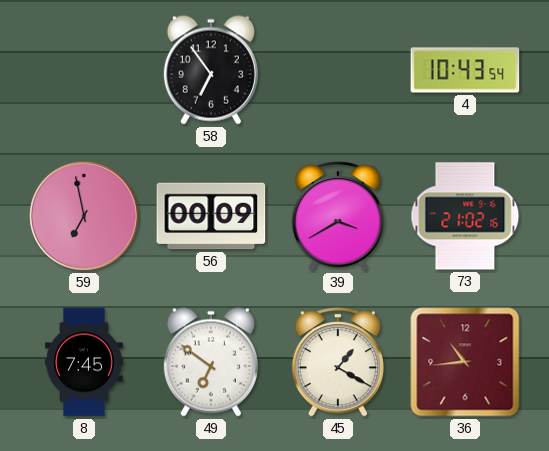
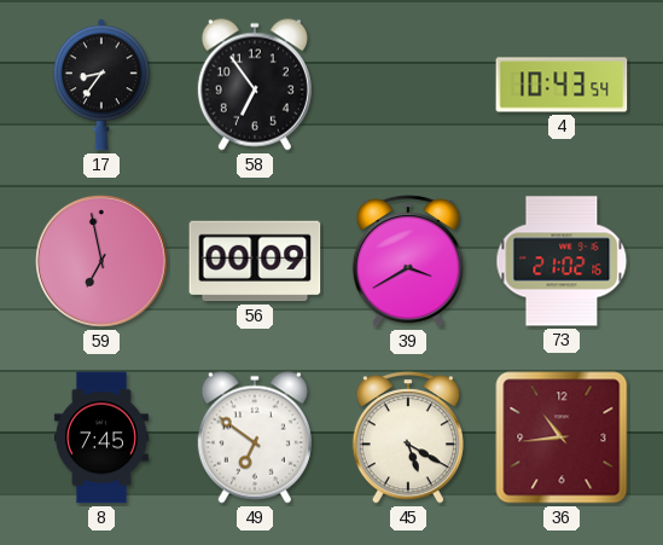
17: none -> 8:36
45: 1:20 -> 5:20
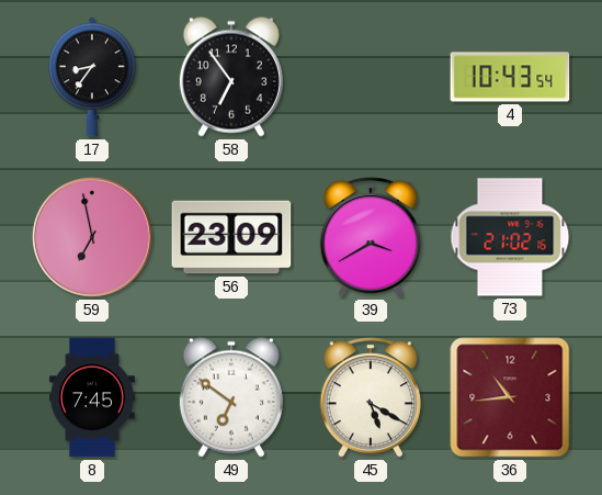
56: 00:09 -> 23:09
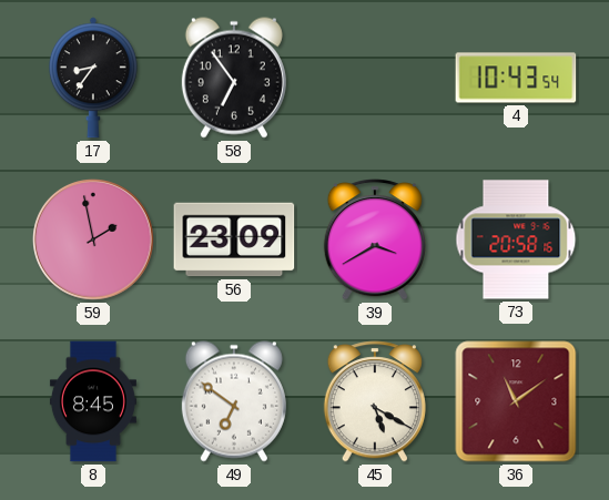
59: 6:58 -> 1:58
73: 21:02 -> 20:58
8: 7:45 -> 8:45
36: 10:44 -> 11:09
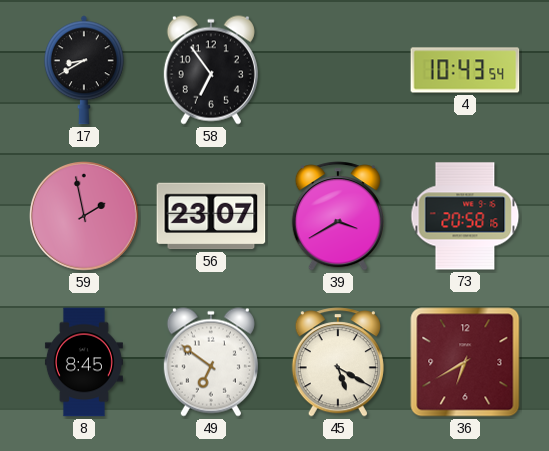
17: 8:36 -> 8:40
56: 23:09 -> 23:07
36: 11:09 -> 6:40
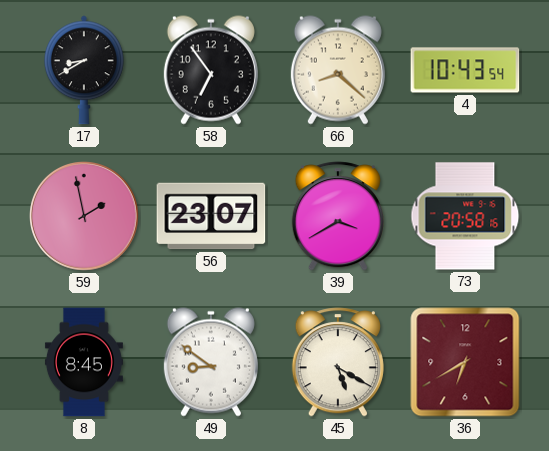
66: none -> 8:22
49: 6:51 -> 8:51
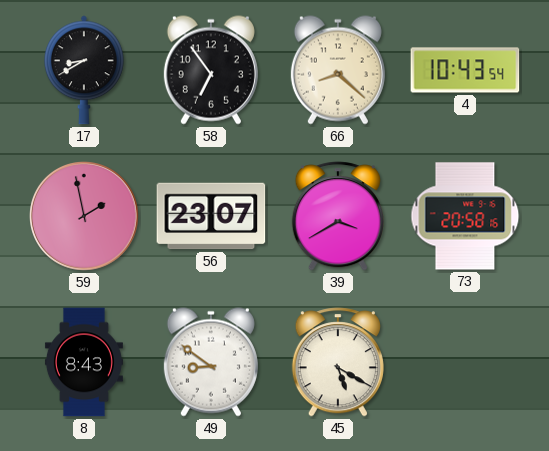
8: 8:45 -> 8:43
36: 6:40 -> none
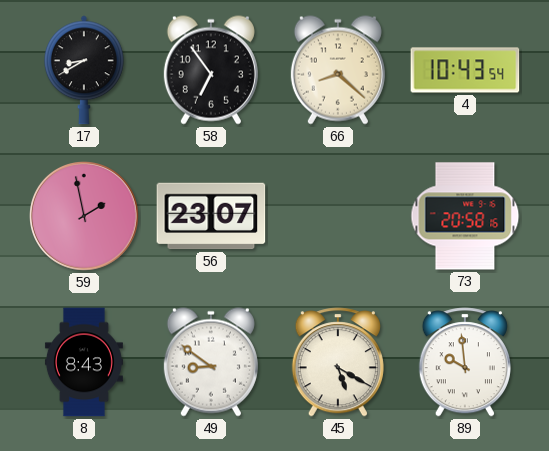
39: 3:40 -> none
89: none -> 9:59
